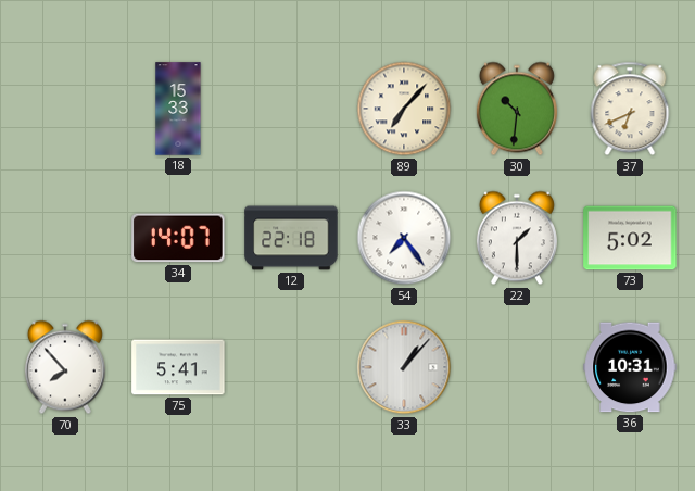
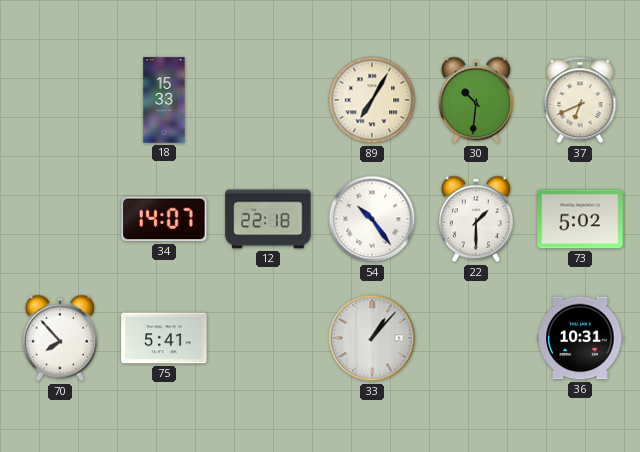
89: 7:07 -> 7:05
54: 7:24 -> 10:24
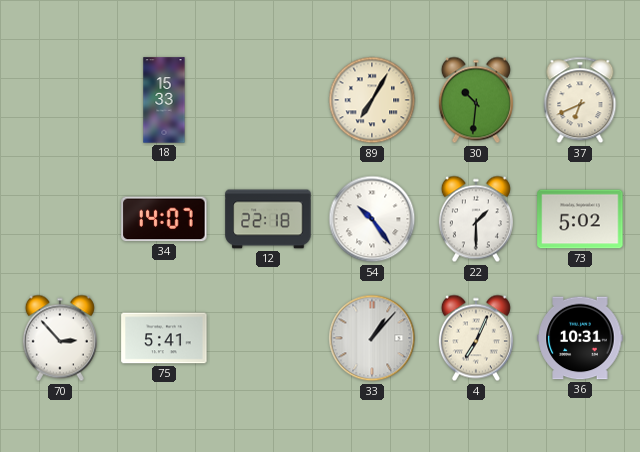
70: 7:53 -> 2:53
4: none -> 7:04
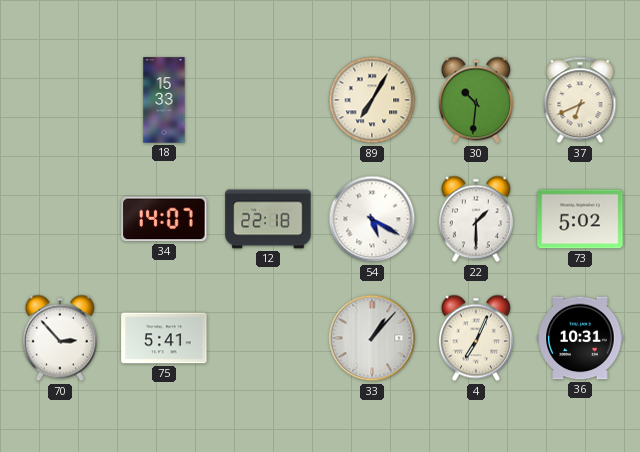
54: 10:24 -> 5:20
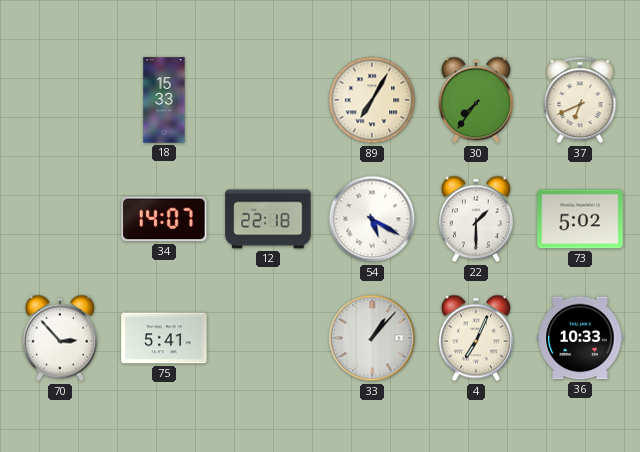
30: 10:31 -> 7:36
36: 10:31 -> 10:33
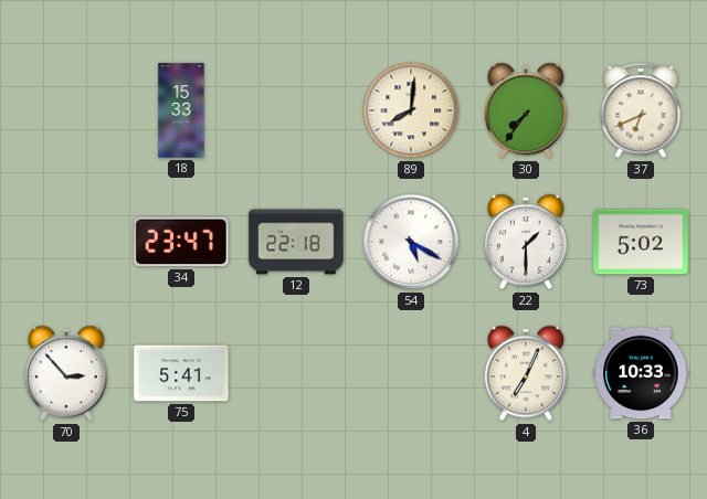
89: 7:05 -> 8:01
34: 14:07 -> 23:47
33: 1:07 -> none
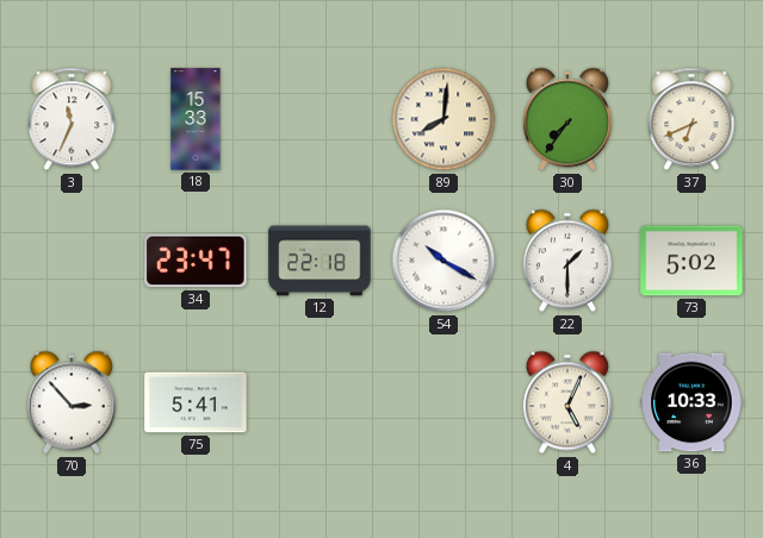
3: none -> 11:34
54: 5:20 -> 10:20
4: 7:04 -> 5:04
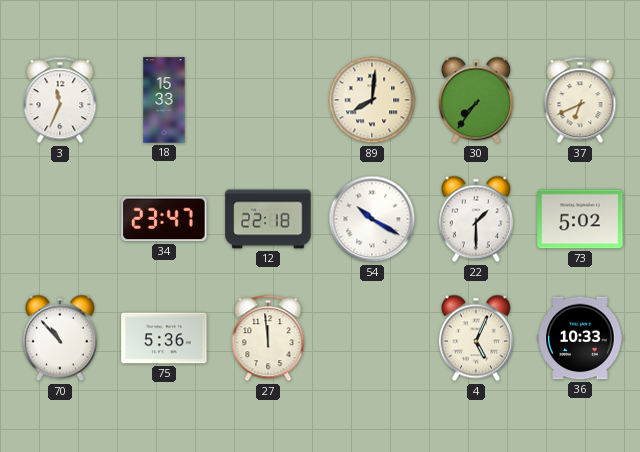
70: 2:53 -> 10:53
75: 5:41 -> 5:36
27: none -> 11:59
